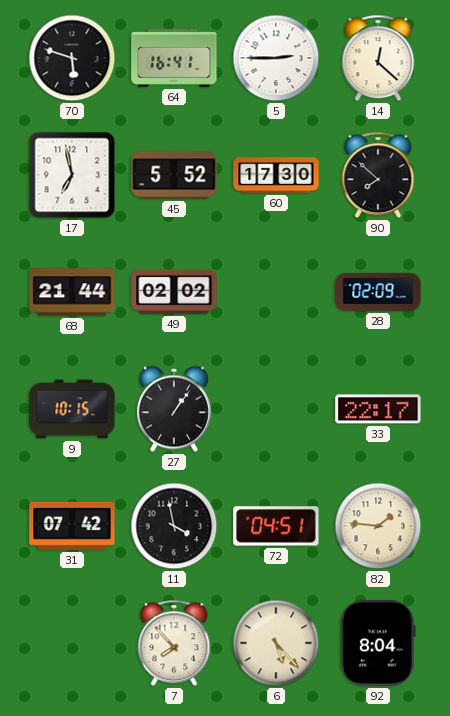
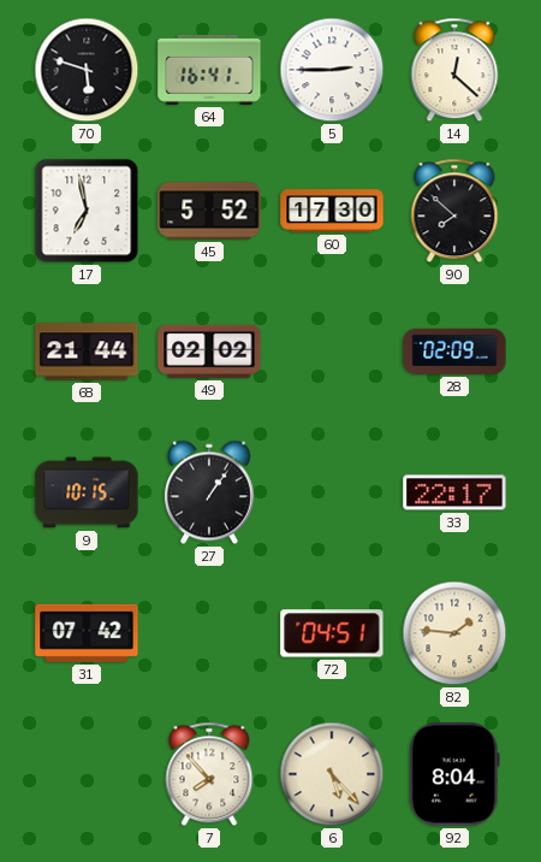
11: 3:58 -> none
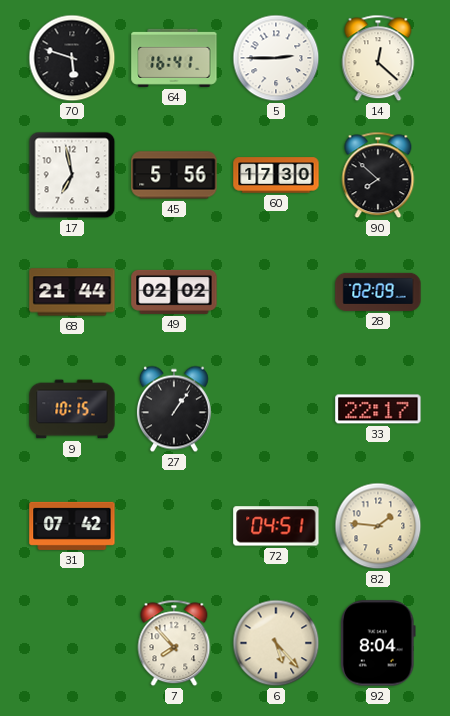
45: 5:52 -> 5:56
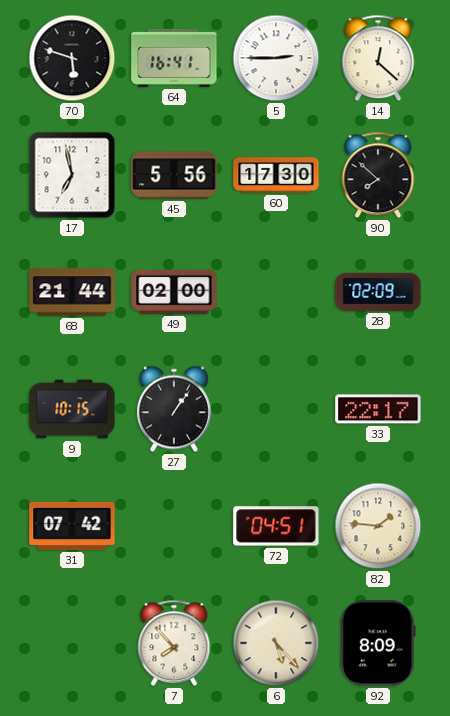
49: 02:02 -> 02:00
92: 8:04 -> 8:09
